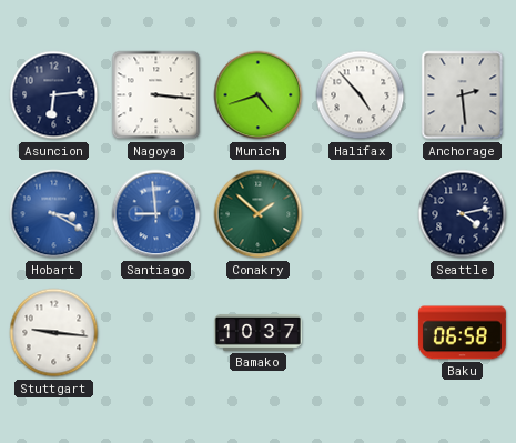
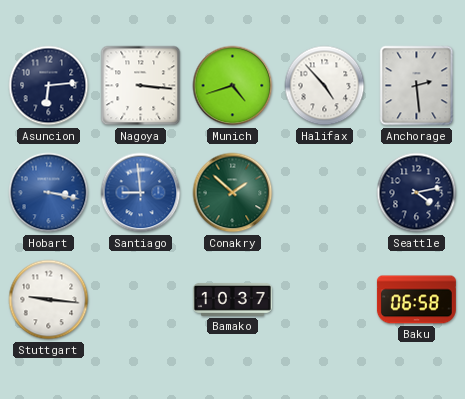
Hobart: 3:20 -> 3:17
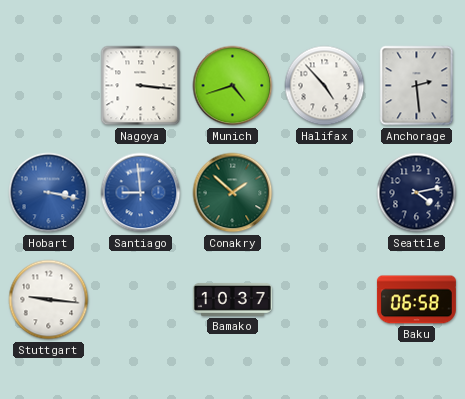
Asuncion: 6:14 -> none
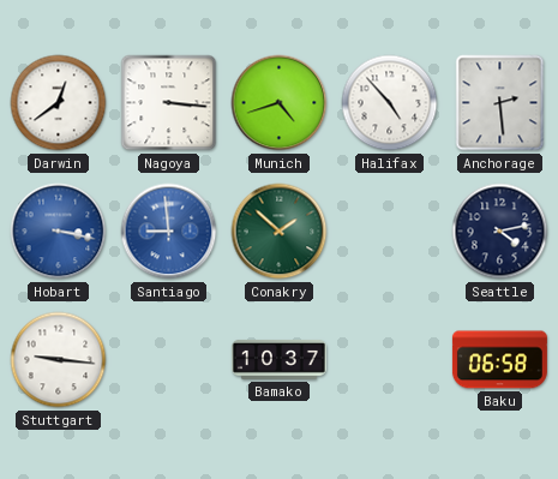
Darwin: none -> 12:39
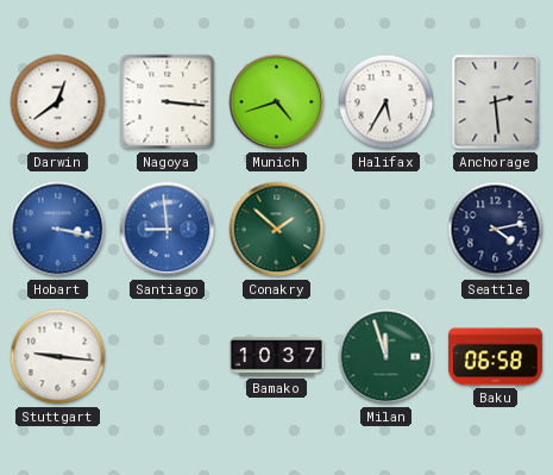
Halifax: 4:53 -> 5:35
Milan: none -> 11:57
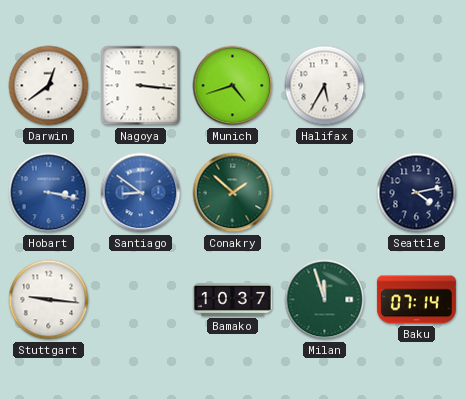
Anchorage: 2:29 -> none
Santiago: 8:59 -> 8:51
Baku: 06:58 -> 07:14
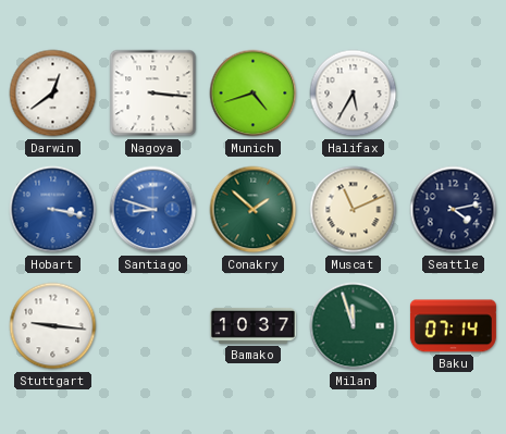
Santiago: 8:51 -> 8:48
Muscat: none -> 11:11
